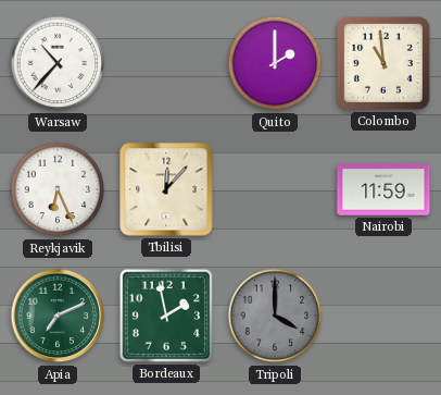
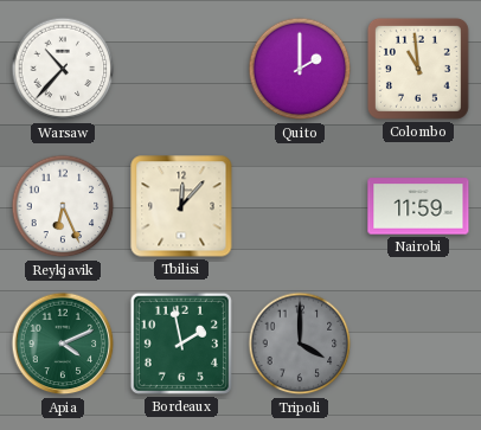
Apia: 7:11 -> 4:11
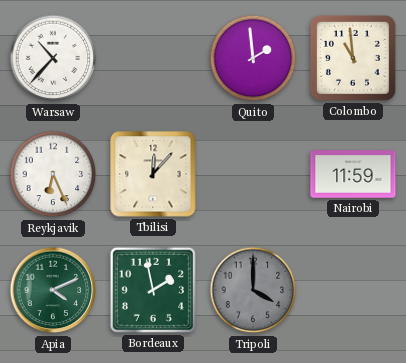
Quito: 2:00 -> 1:59
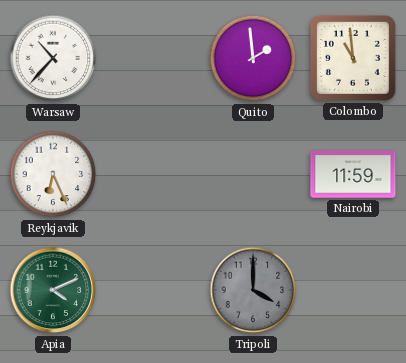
Tbilisi: 12:07 -> none
Bordeaux: 1:58 -> none
